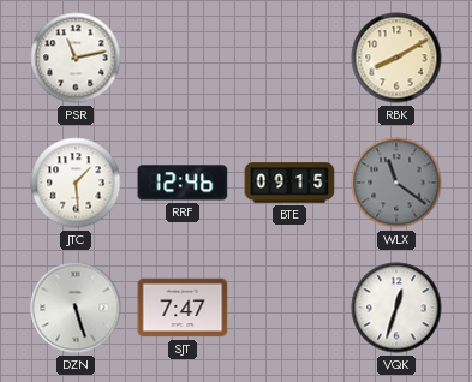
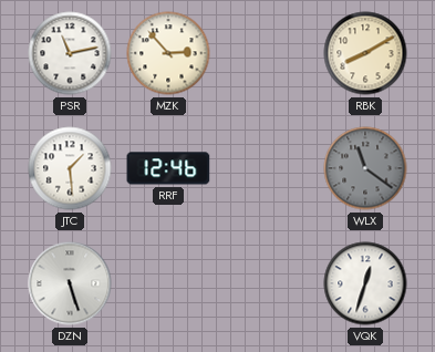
MZK: none -> 2:53
BTE: 09:15 -> none
SJT: 7:47 -> none
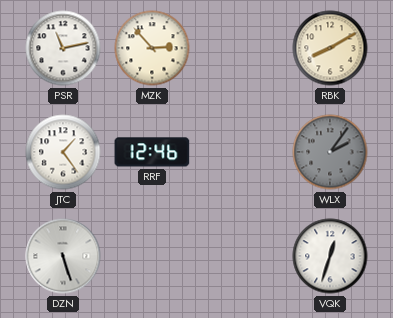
JTC: 1:29 -> 1:24
WLX: 11:21 -> 2:06
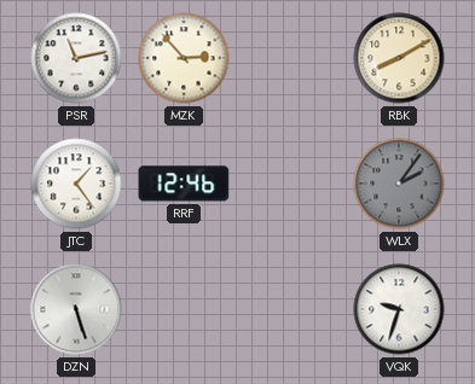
VQK: 12:33 -> 9:33
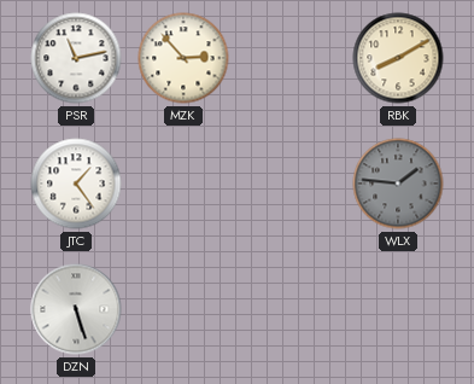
RRF: 12:46 -> none
WLX: 2:06 -> 1:46
VQK: 9:33 -> none
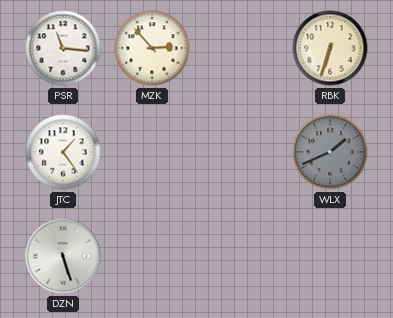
PSR: 11:13 -> 11:16
RBK: 8:10 -> 6:33
WLX: 1:46 -> 1:41
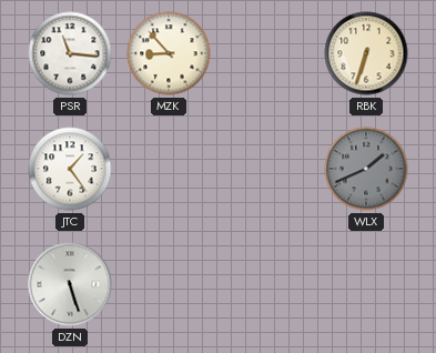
MZK: 2:53 -> 8:53
